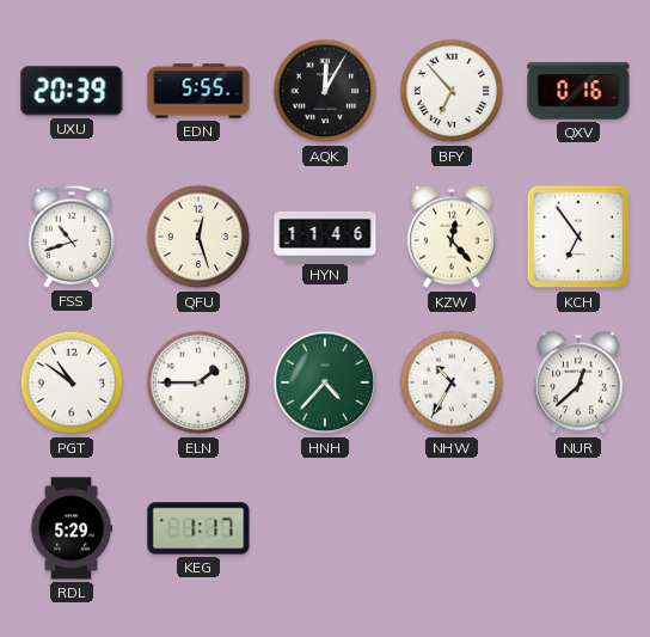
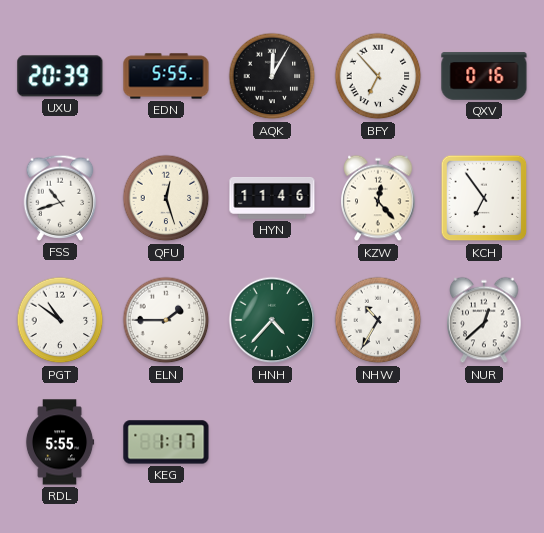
RDL: 5:29 -> 5:55
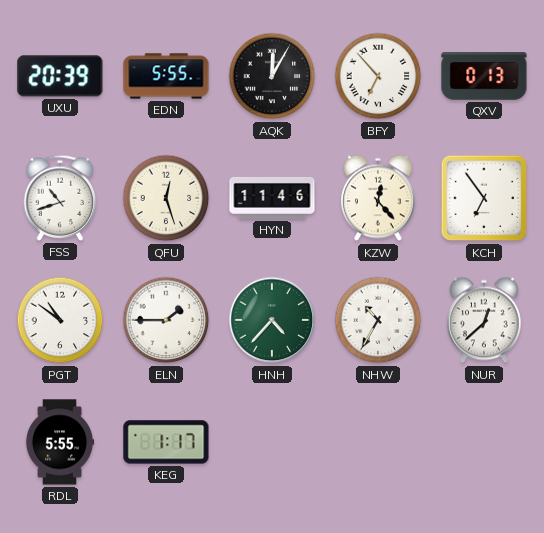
QXV: 0:16 -> 0:13
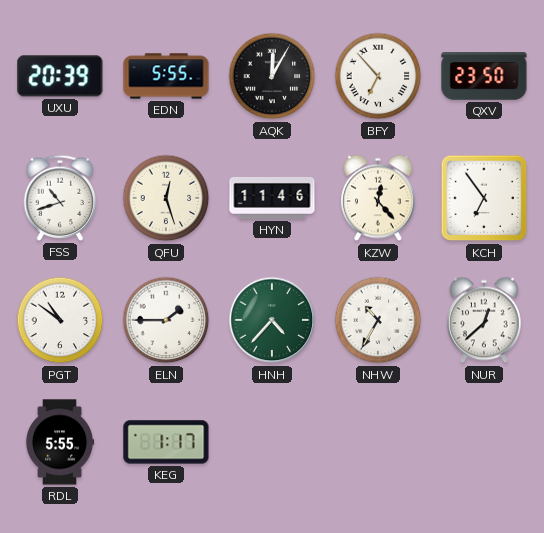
QXV: 0:13 -> 23:50
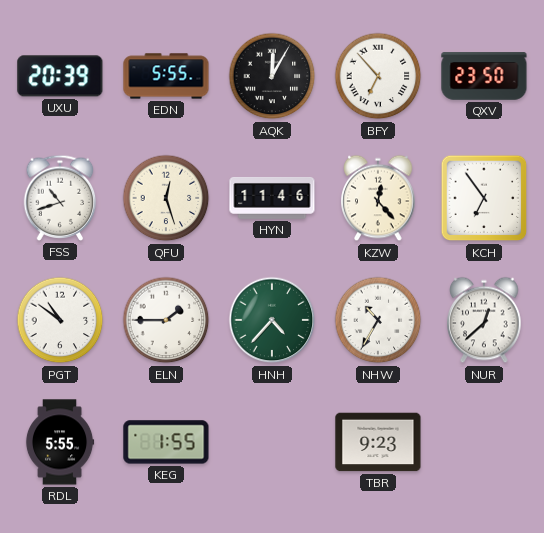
KEG: 1:17 -> 1:55
TBR: none -> 9:23
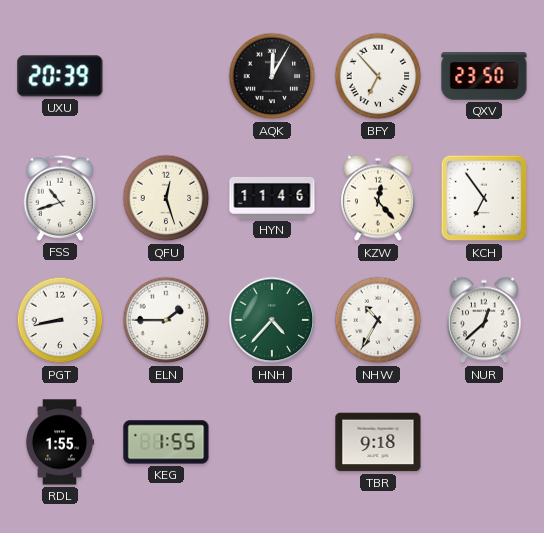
EDN: 5:55 -> none
PGT: 10:51 -> 8:43
RDL: 5:55 -> 1:55
TBR: 9:23 -> 9:18
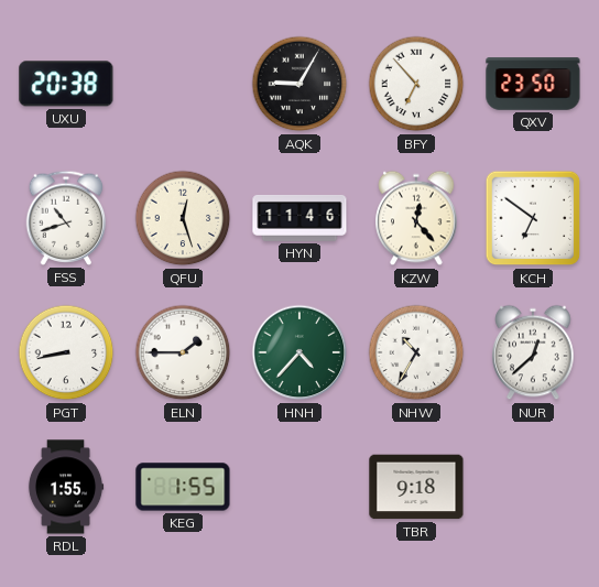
UXU: 20:39 -> 20:38
AQK: 12:05 -> 9:05
KCH: 6:54 -> 6:51
